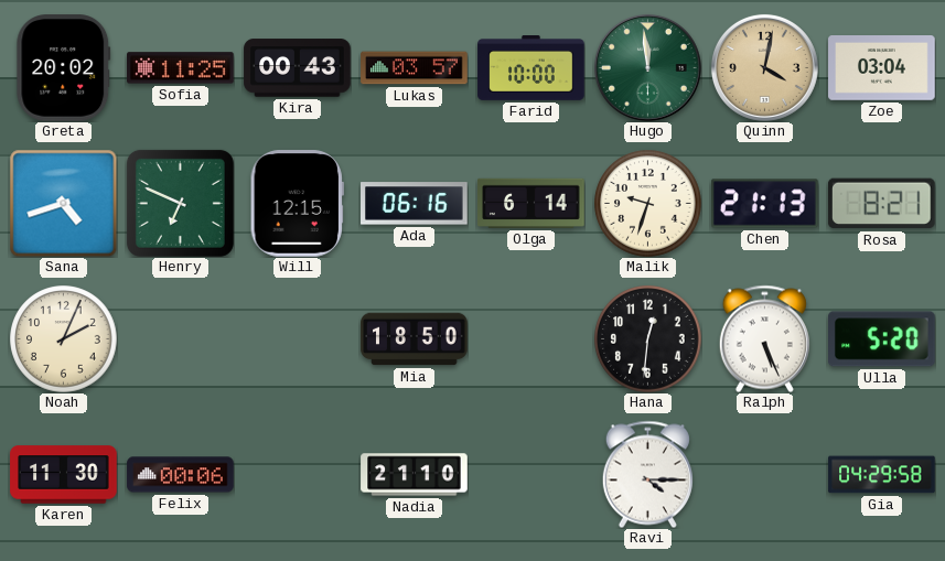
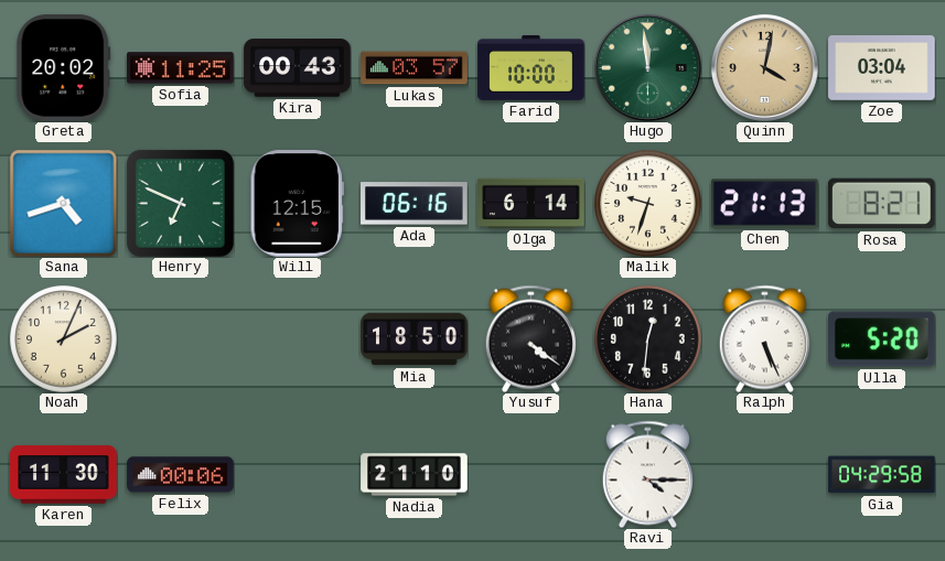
Yusuf: none -> 4:21
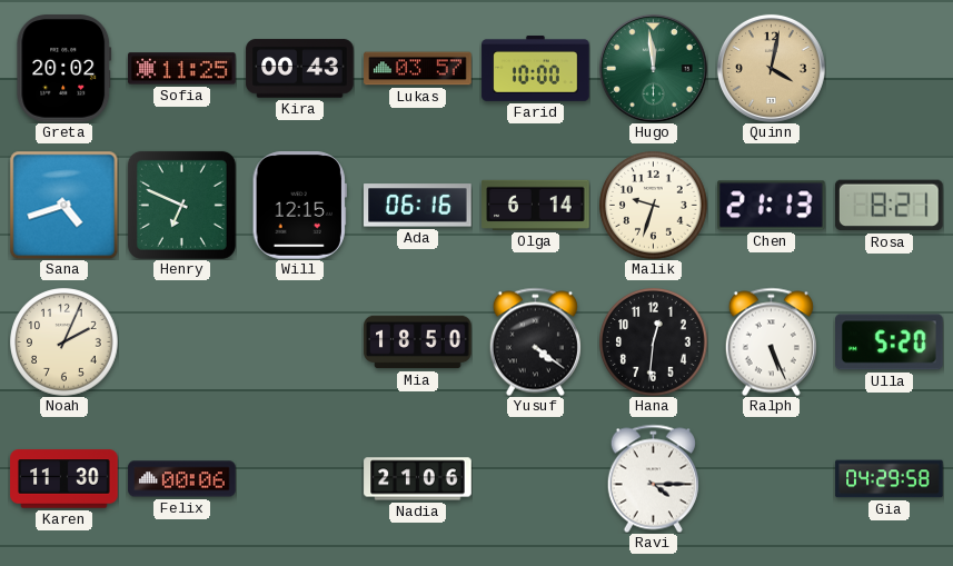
Zoe: 03:04 -> none
Nadia: 21:10 -> 21:06
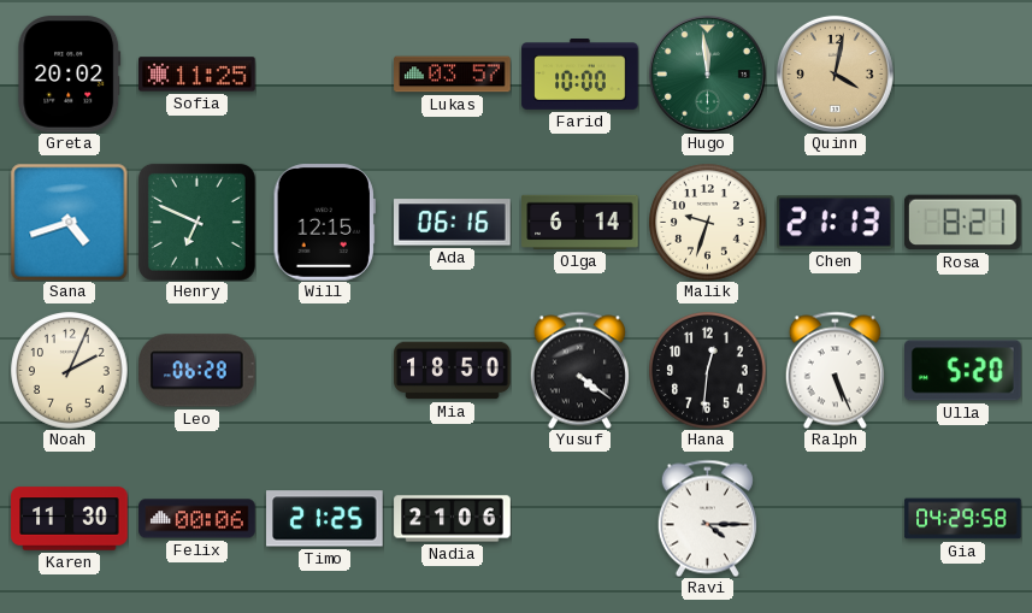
Kira: 00:43 -> none
Leo: none -> 06:28
Timo: none -> 21:25
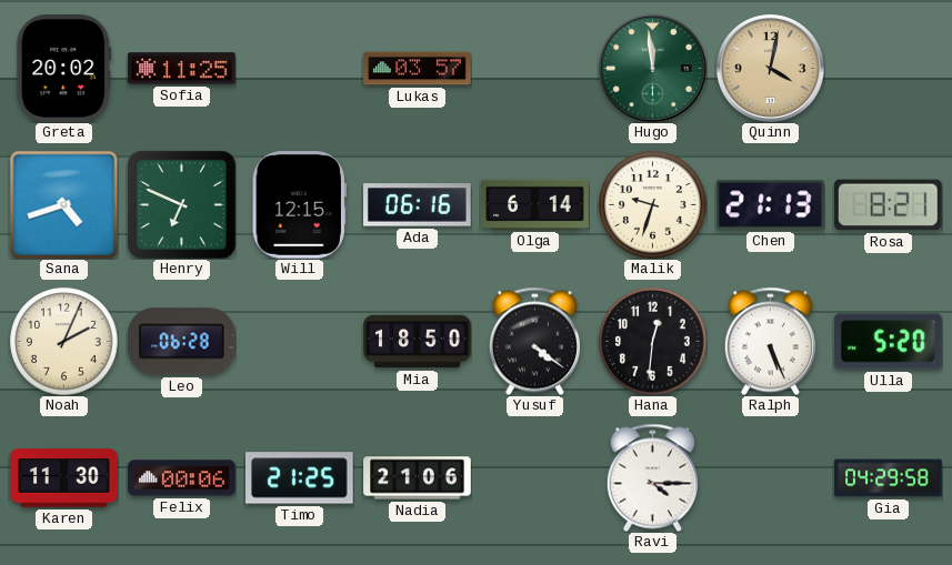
Farid: 10:00 -> none
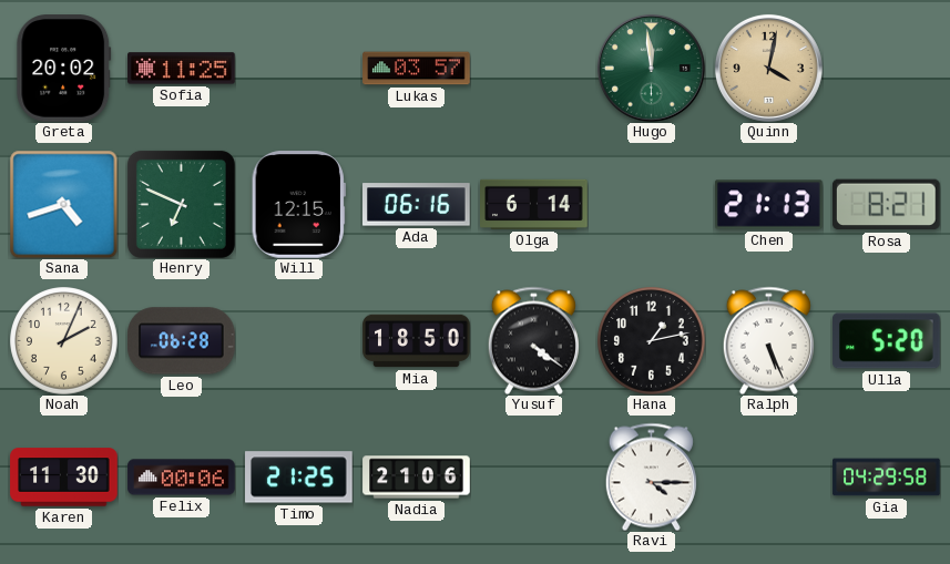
Malik: 9:33 -> none
Hana: 12:31 -> 1:13
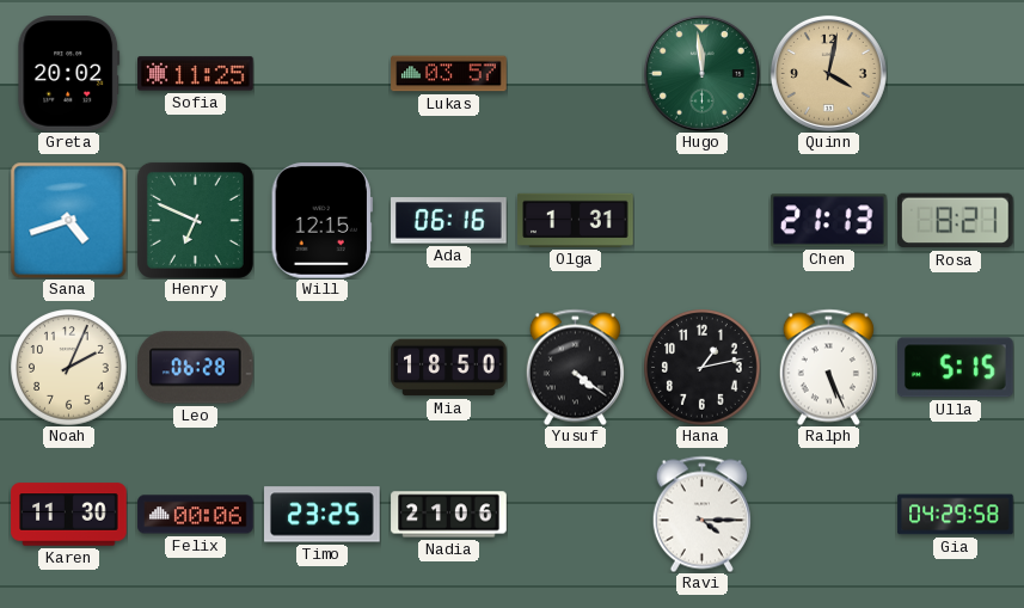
Olga: 6:14 -> 1:31
Ulla: 5:20 -> 5:15
Timo: 21:25 -> 23:25
